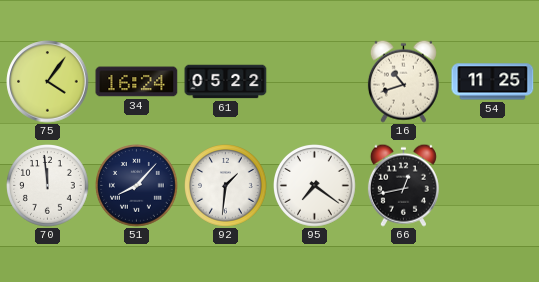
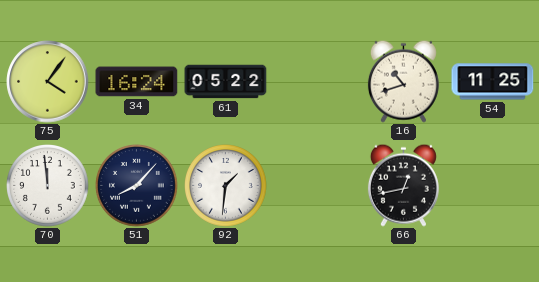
95: 7:21 -> none
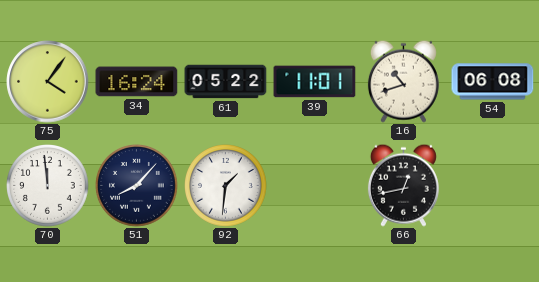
39: none -> 11:01
54: 11:25 -> 06:08
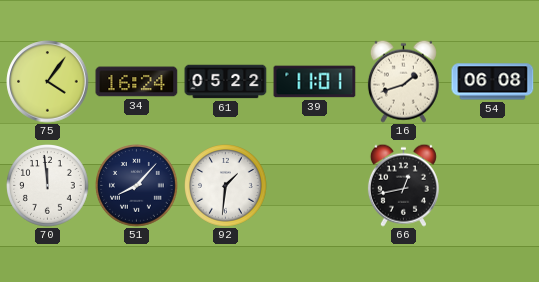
16: 10:42 -> 1:42
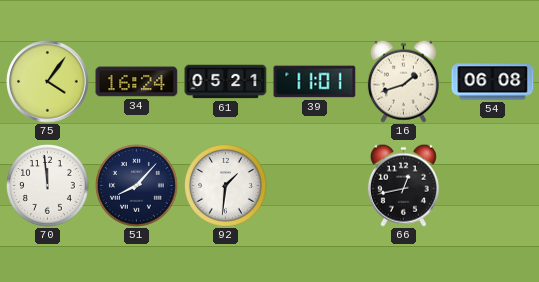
61: 05:22 -> 05:21
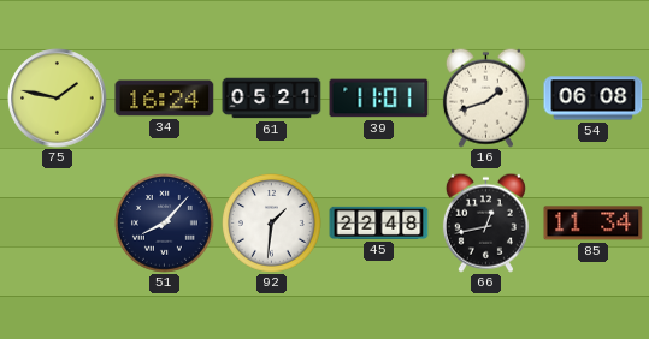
75: 4:06 -> 1:47
70: 11:59 -> none
45: none -> 22:48
85: none -> 11:34
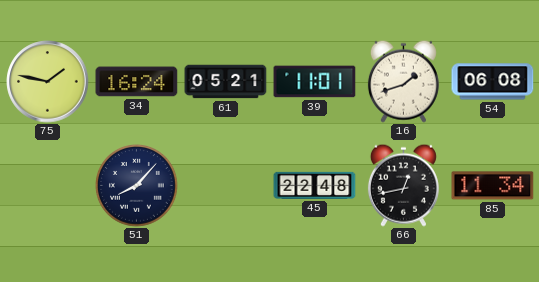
92: 1:31 -> none
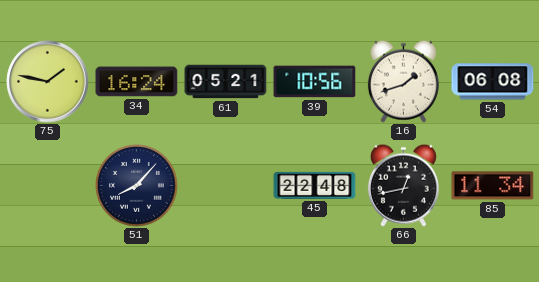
39: 11:01 -> 10:56
